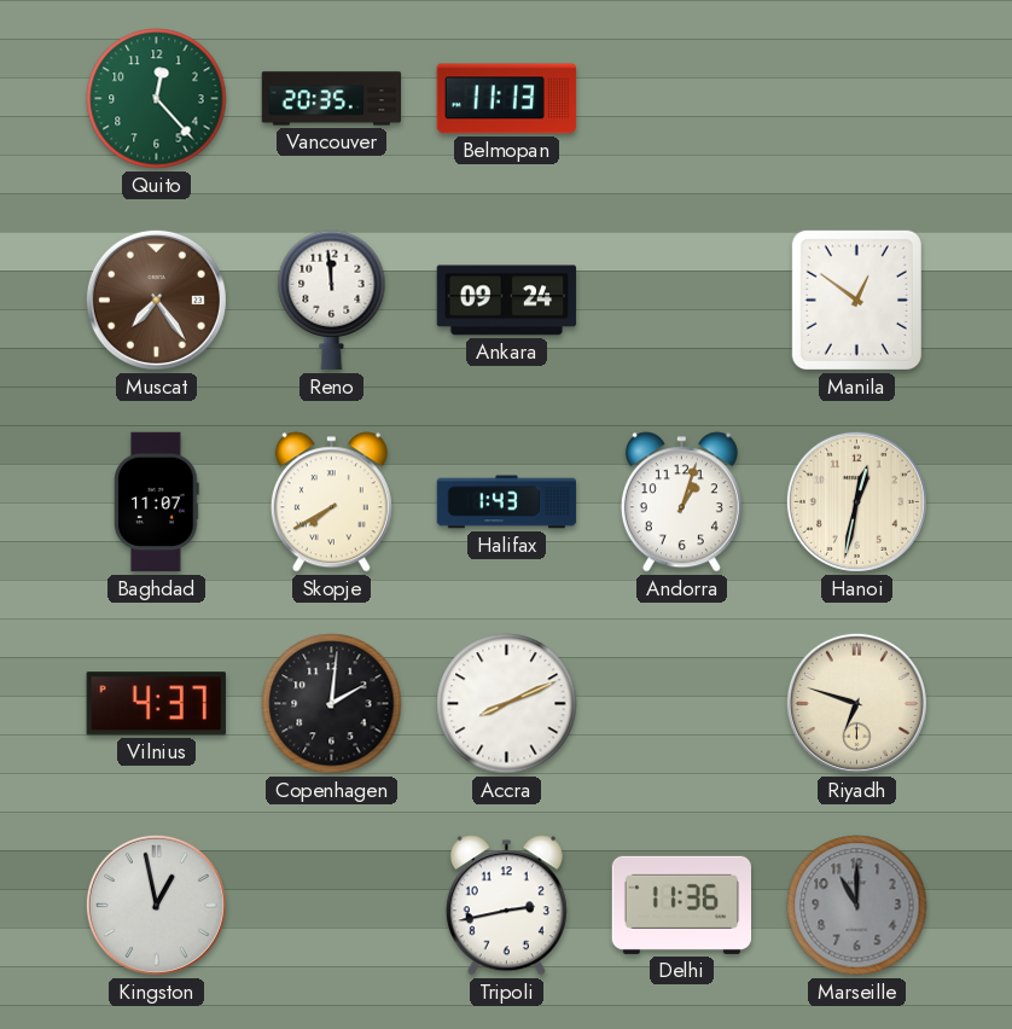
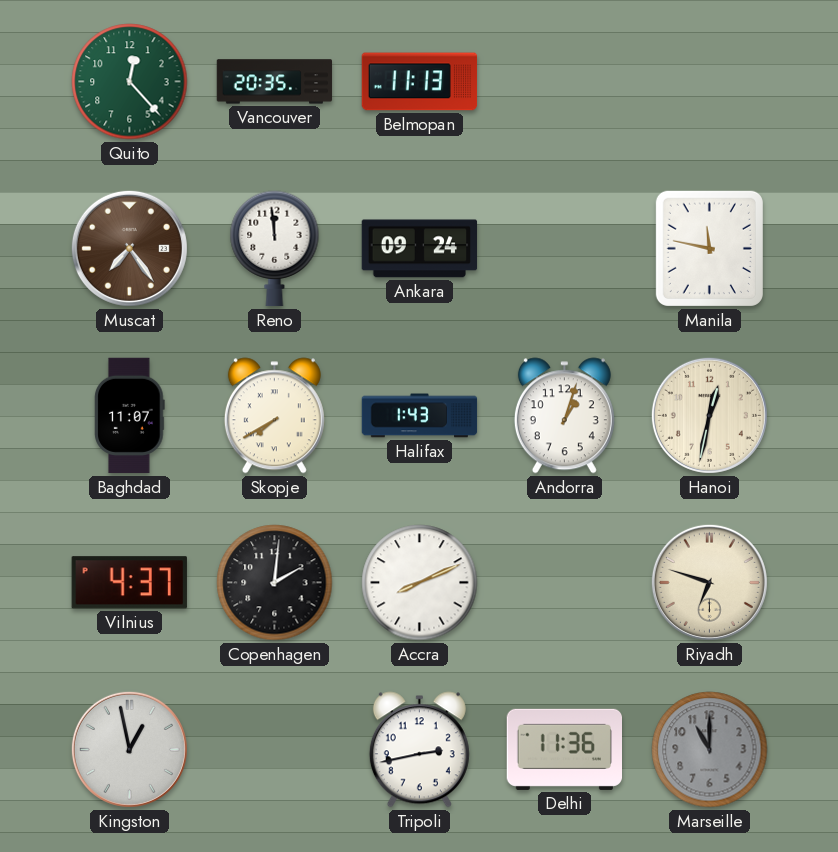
Manila: 12:51 -> 11:47
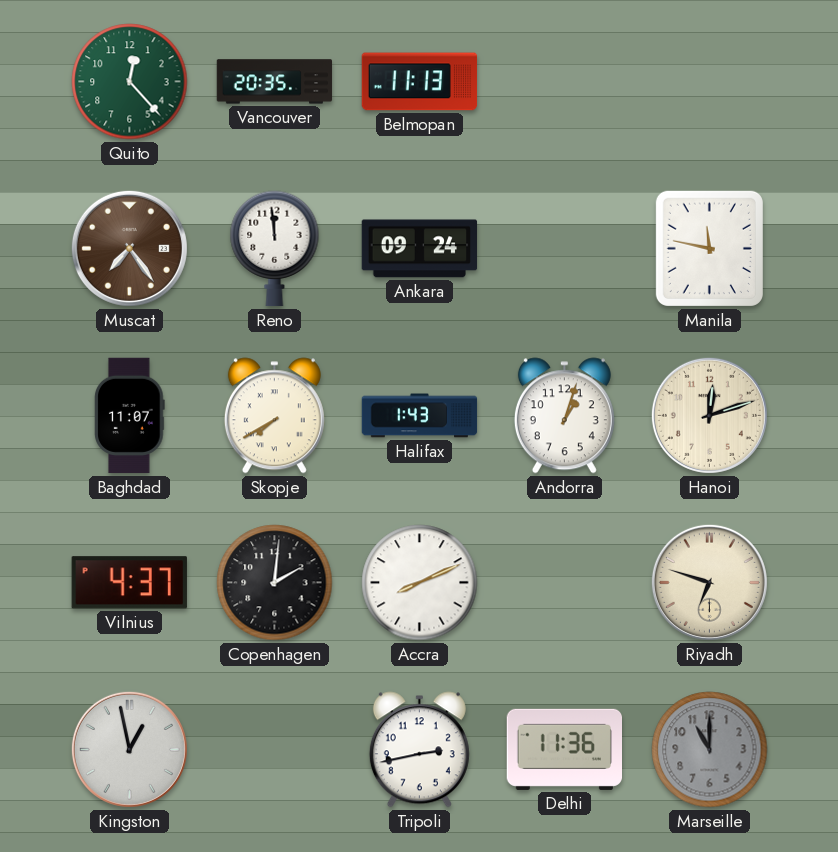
Hanoi: 12:32 -> 12:12
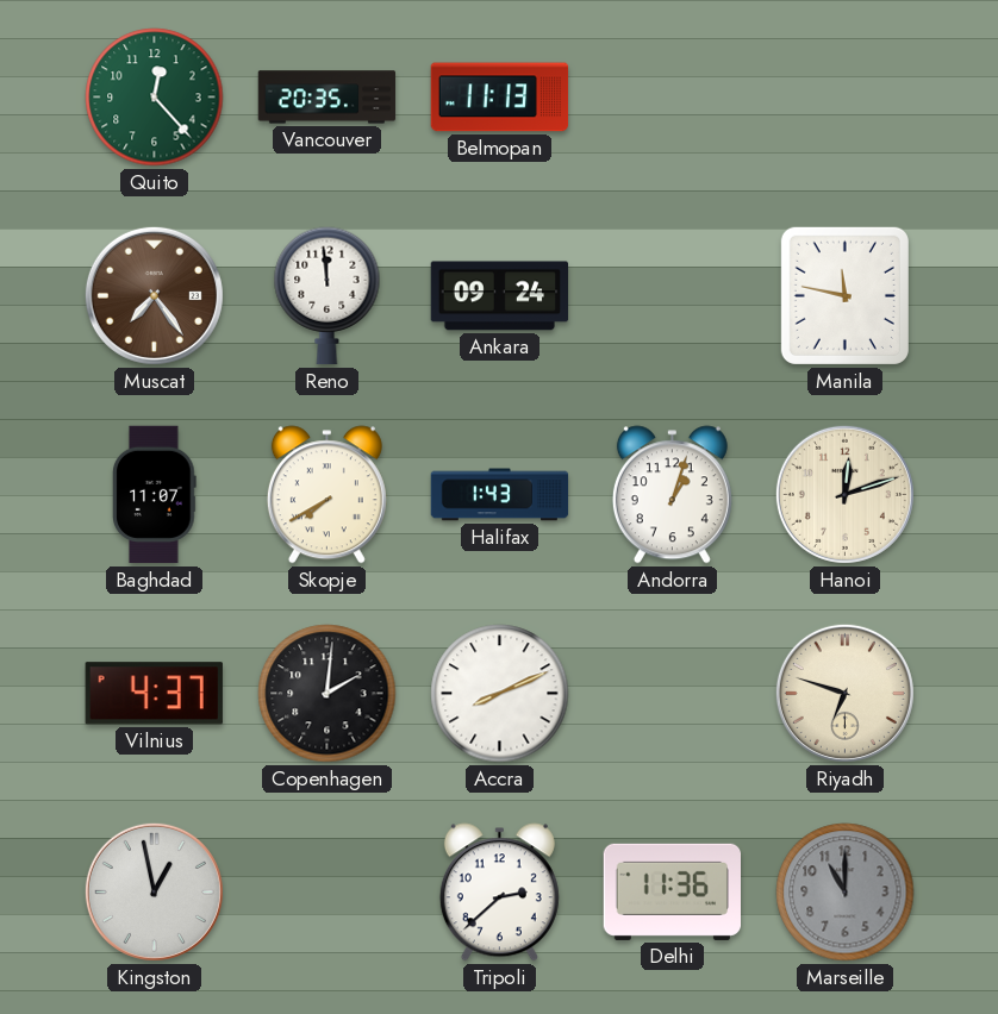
Tripoli: 2:43 -> 2:38
